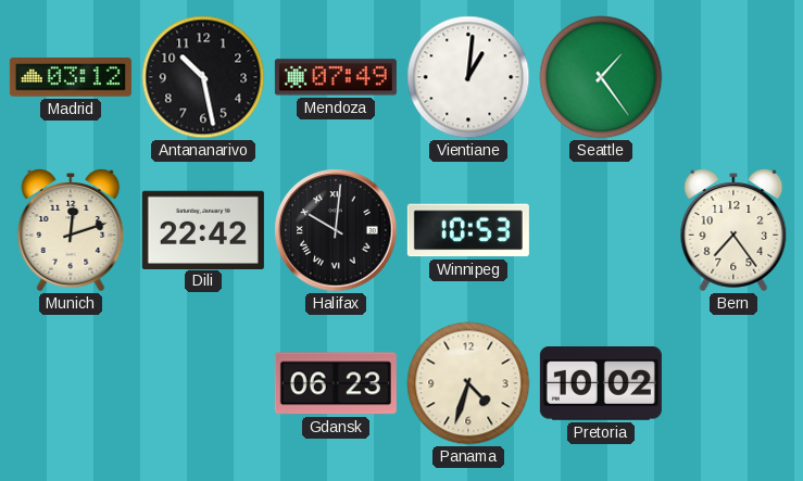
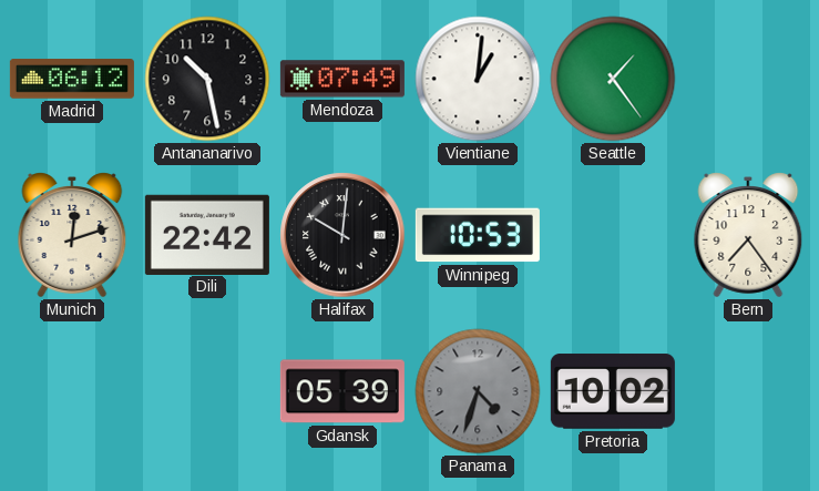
Madrid: 03:12 -> 06:12
Gdansk: 06:23 -> 05:39
Panama dial: cream -> grey
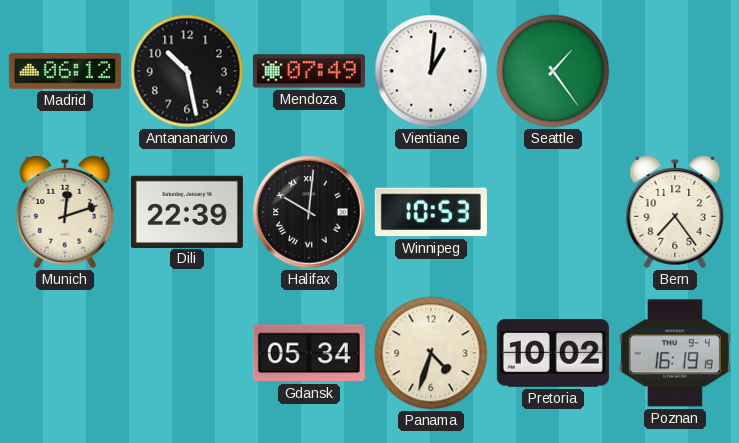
Dili: 22:42 -> 22:39
Gdansk: 05:39 -> 05:34
Panama dial: grey -> cream
Poznan: none -> 16:19
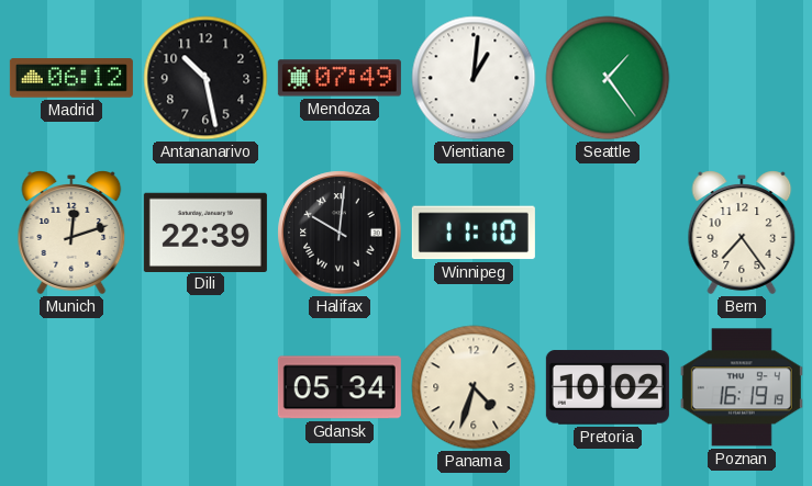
Winnipeg: 10:53 -> 11:10
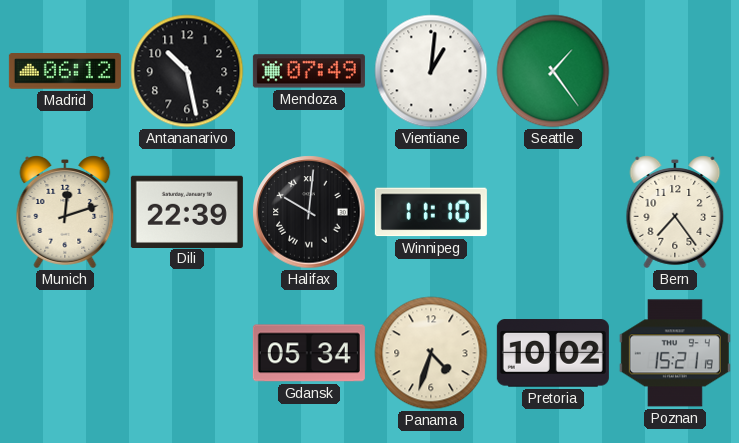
Poznan: 16:19 -> 15:21
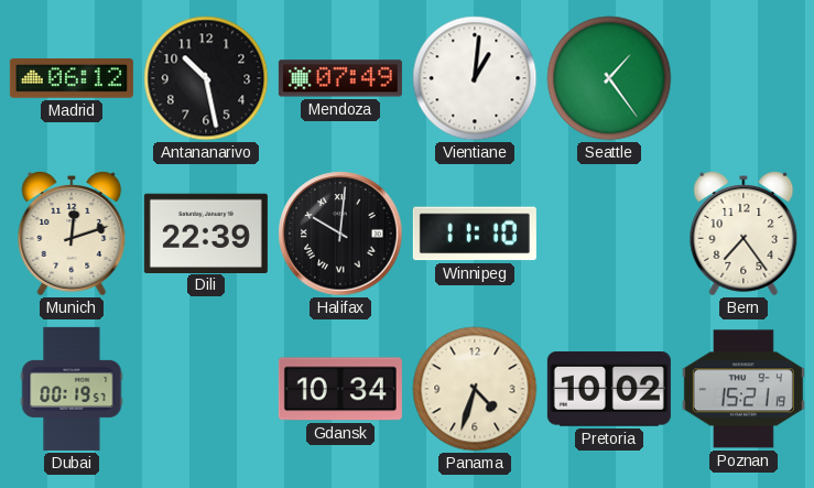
Dubai: none -> 00:19
Gdansk: 05:34 -> 10:34
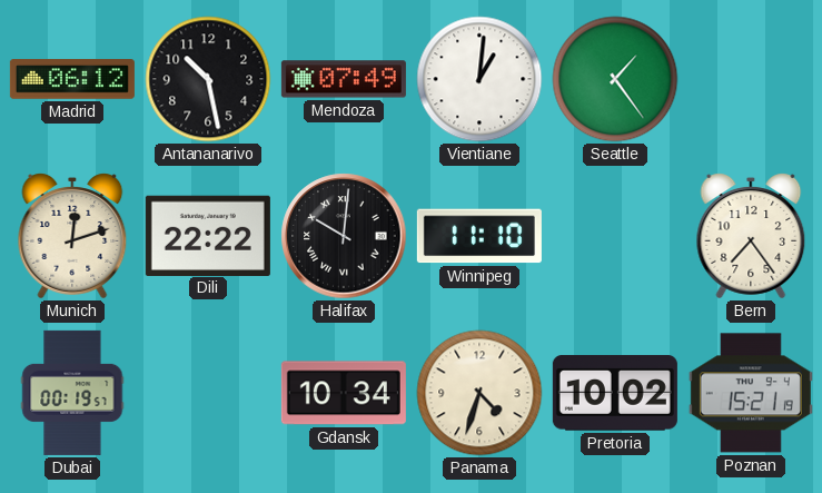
Dili: 22:39 -> 22:22
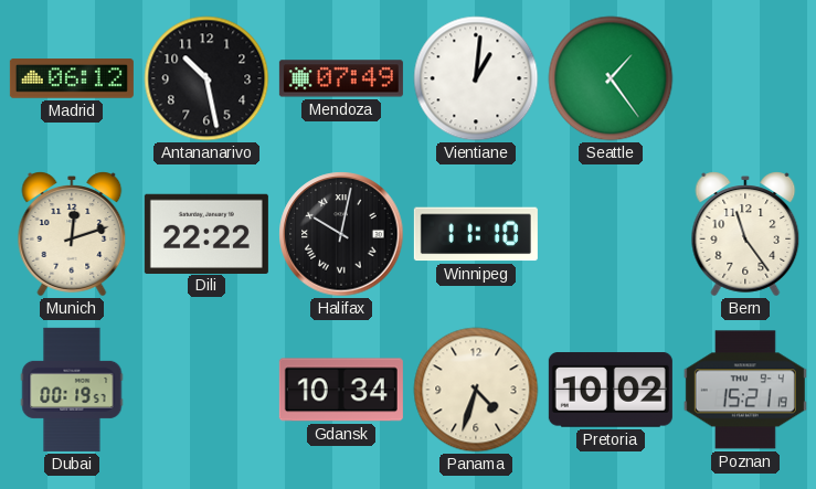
Halifax: 10:01 -> 10:02
Bern: 7:24 -> 11:24
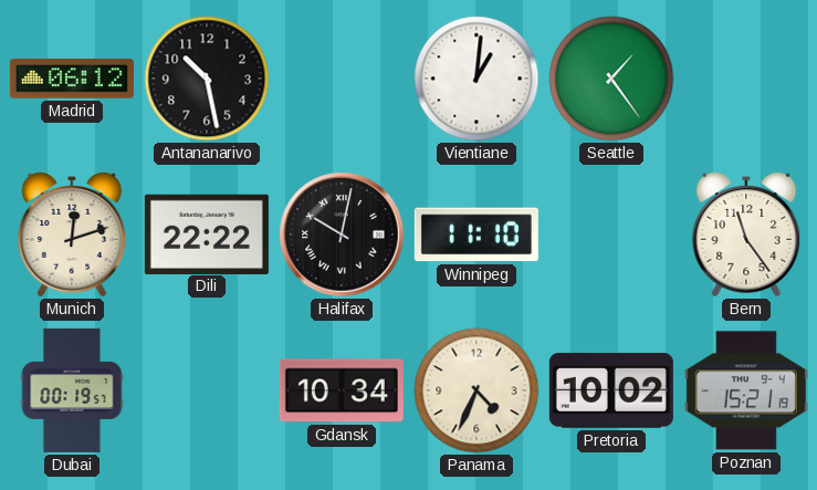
Mendoza: 07:49 -> none
Panama: 4:33 -> 4:34
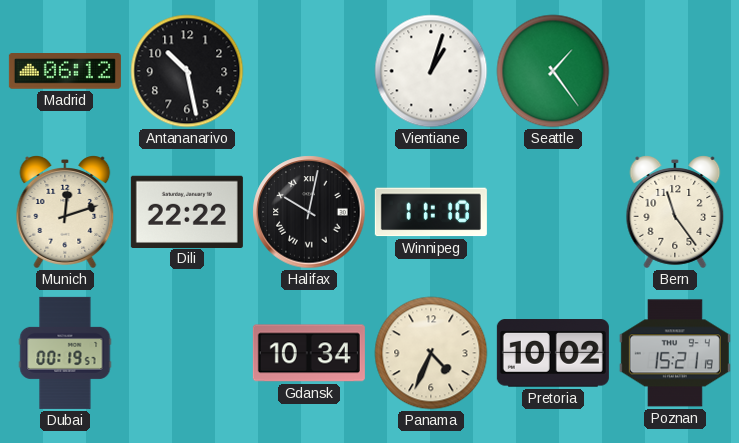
Vientiane: 1:01 -> 1:03
